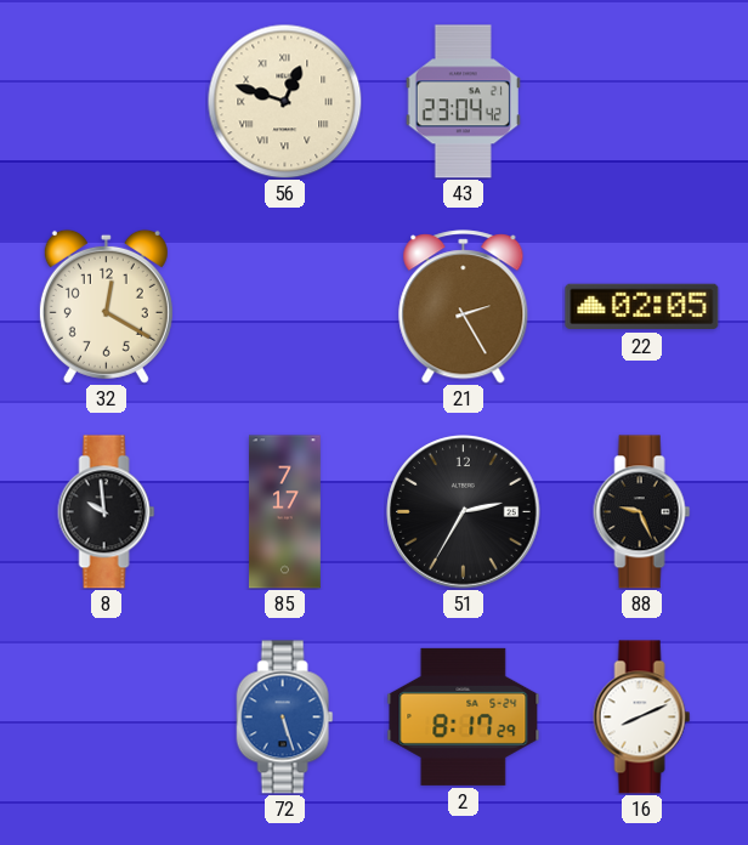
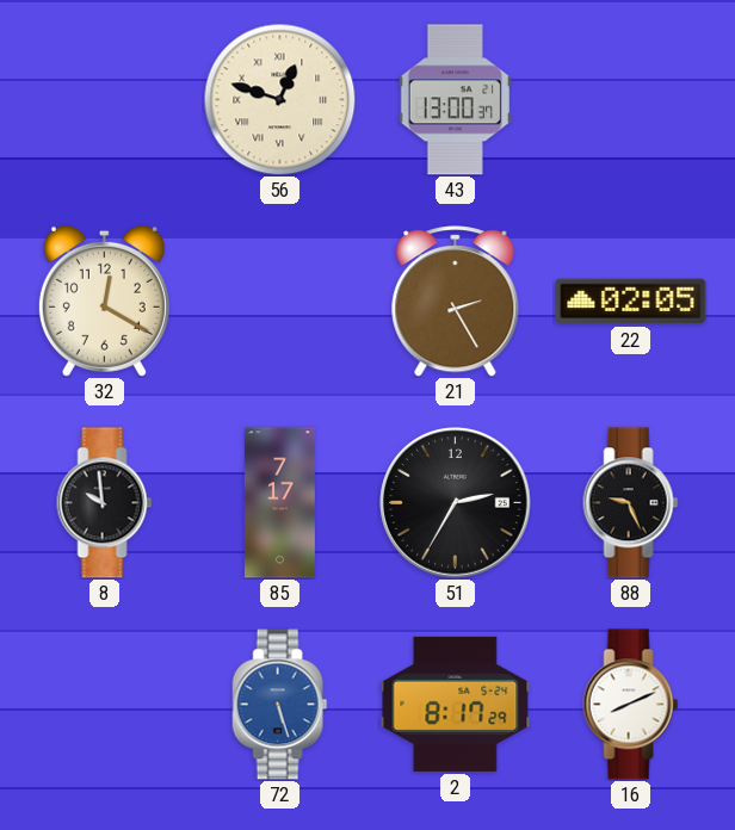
43: 23:04 -> 13:00
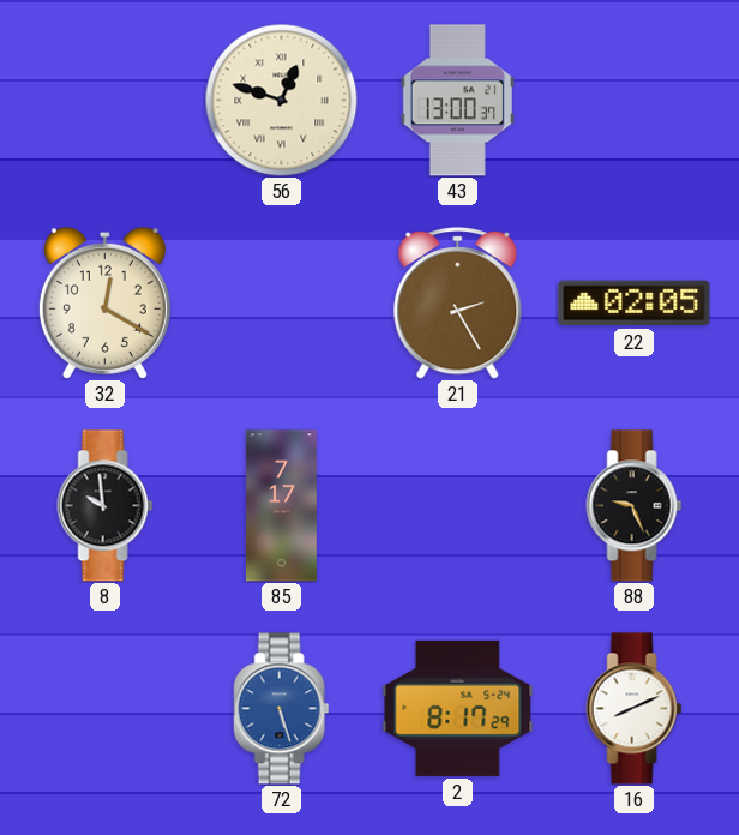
51: 2:35 -> none
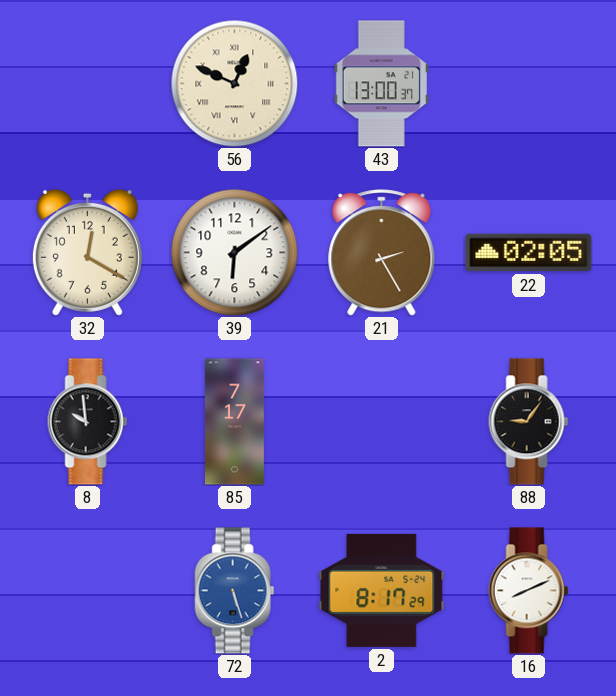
56: 12:48 -> 12:49
39: none -> 6:09
88: 9:26 -> 9:06
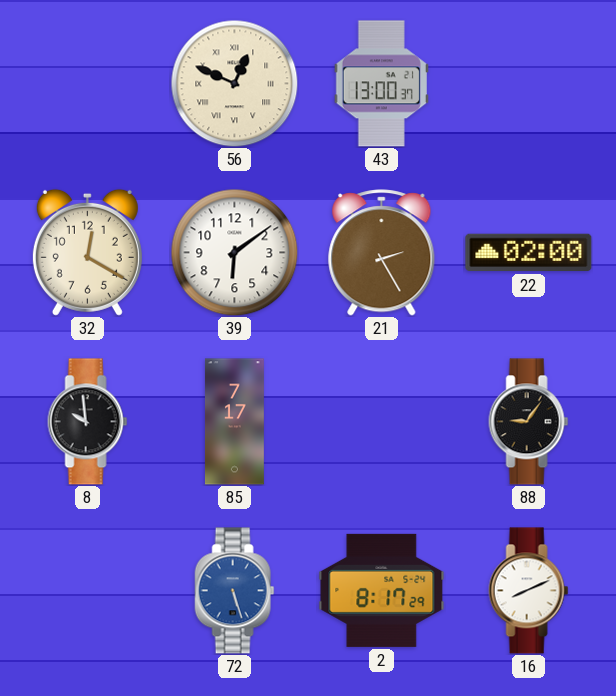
22: 02:05 -> 02:00
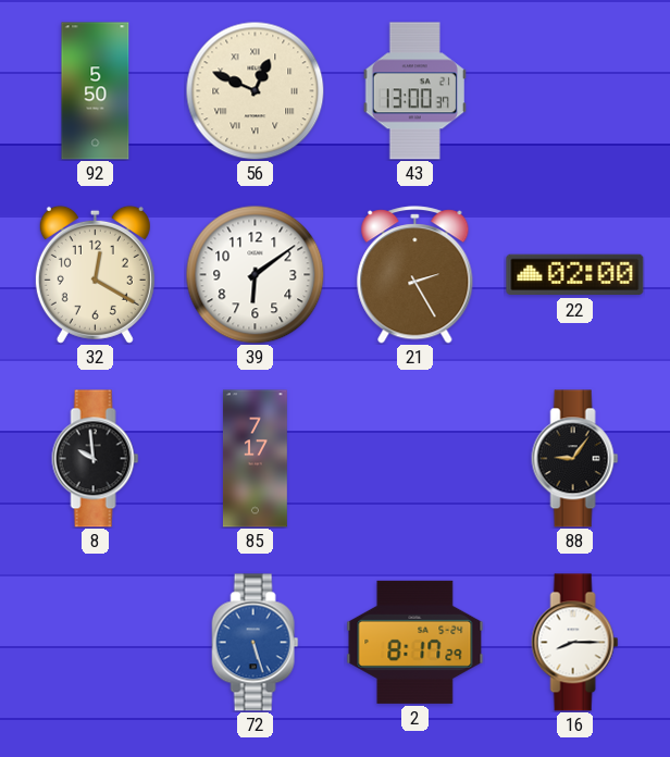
92: none -> 5:50
16: 8:11 -> 8:15
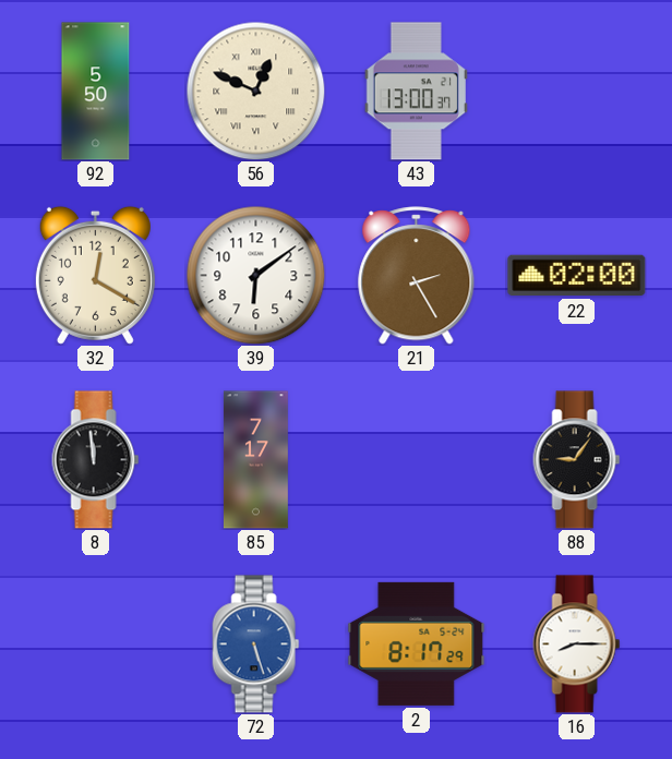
8: 9:59 -> 11:59
